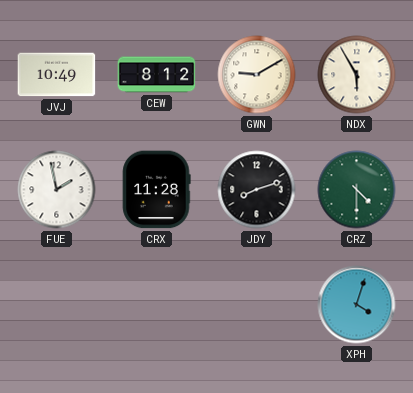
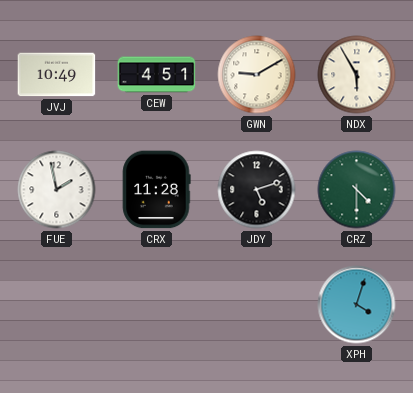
CEW: 8:12 -> 4:51
JDY: 8:12 -> 5:12
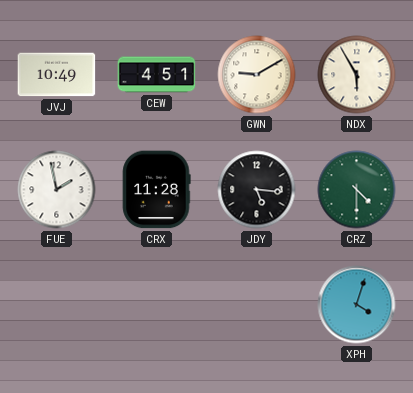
JDY: 5:12 -> 5:16
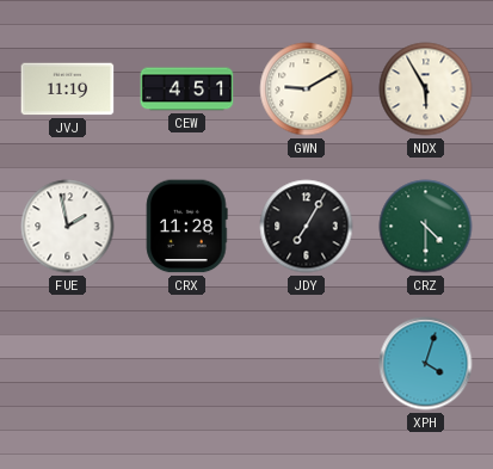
JVJ: 10:49 -> 11:19
JDY: 5:16 -> 7:05
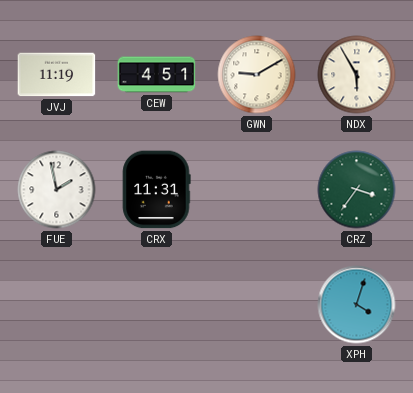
CRX: 11:28 -> 11:31
JDY: 7:05 -> none
CRZ: 4:30 -> 3:36
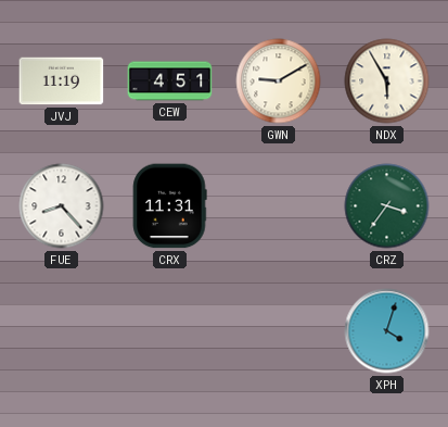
FUE: 1:58 -> 8:23
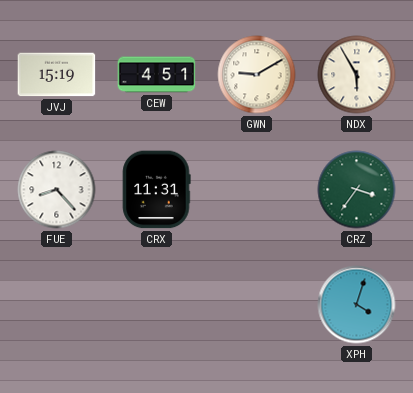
JVJ: 11:19 -> 15:19
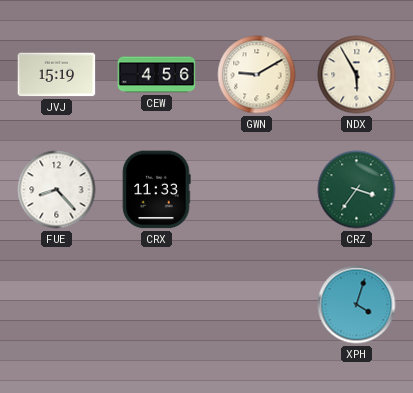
CEW: 4:51 -> 4:56
CRX: 11:31 -> 11:33
